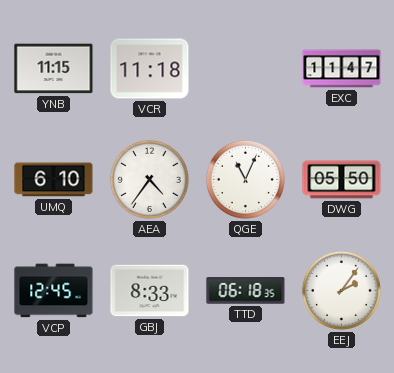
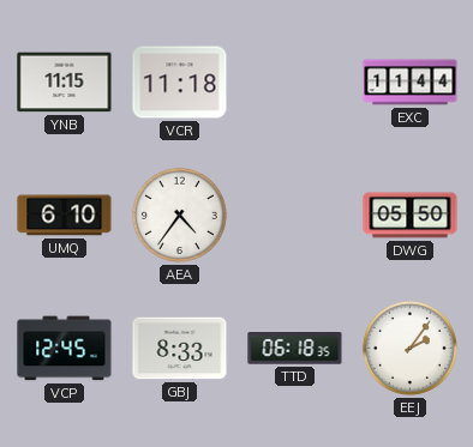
EXC: 11:47 -> 11:44
QGE: 11:04 -> none
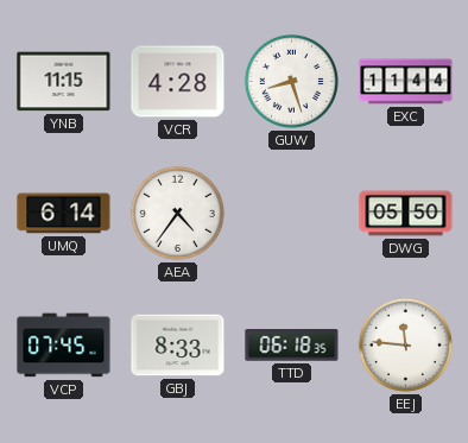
VCR: 11:18 -> 4:28
GUW: none -> 8:27
UMQ: 6:10 -> 6:14
VCP: 12:45 -> 07:45
EEJ: 2:06 -> 11:46
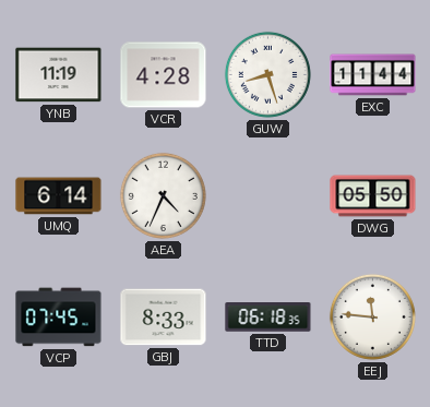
YNB: 11:15 -> 11:19
AEA: 4:36 -> 4:34
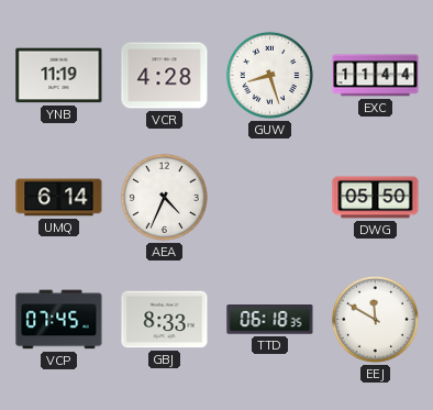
EEJ: 11:46 -> 11:50
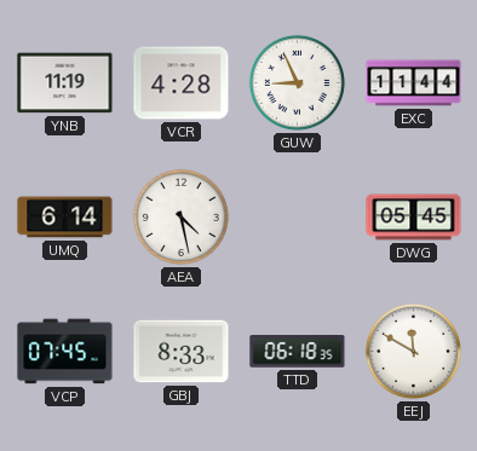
GUW: 8:27 -> 8:56
AEA: 4:34 -> 4:28
DWG: 05:50 -> 05:45
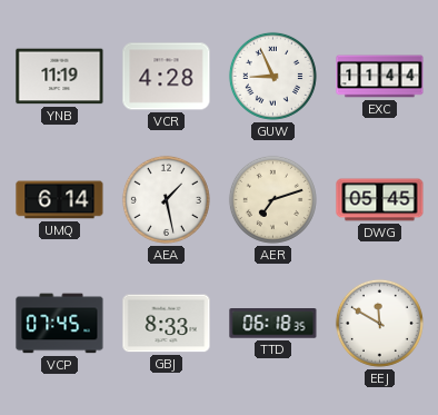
AEA: 4:28 -> 1:28
AER: none -> 7:12
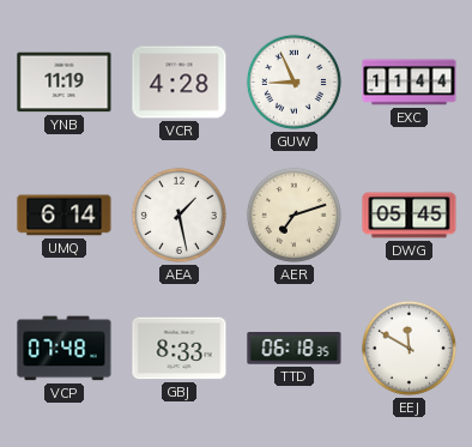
VCP: 07:45 -> 07:48
